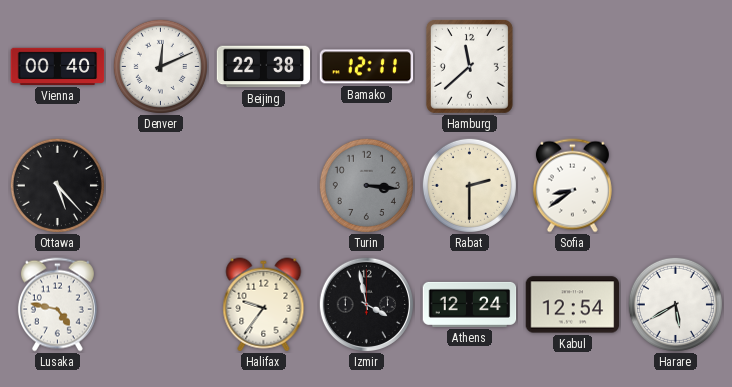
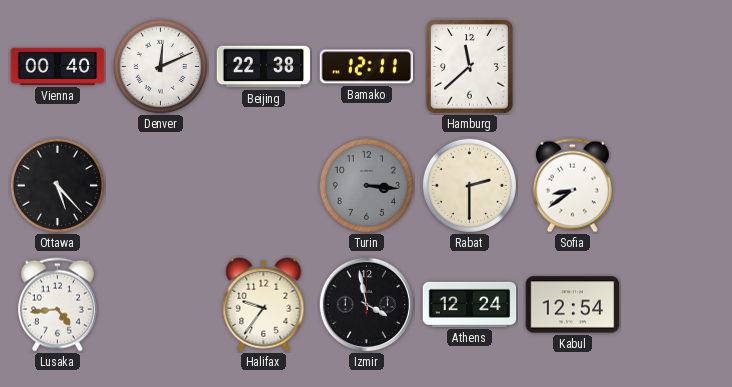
Lusaka: 4:47 -> 4:44
Harare: 5:40 -> none
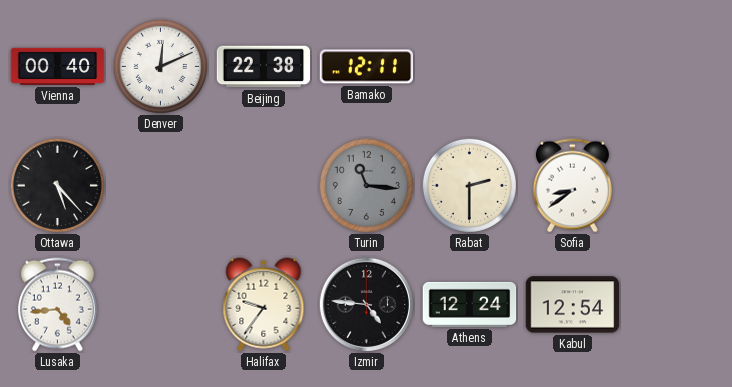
Hamburg: 11:38 -> none
Turin: 3:16 -> 11:16
Izmir: 3:58 -> 4:46
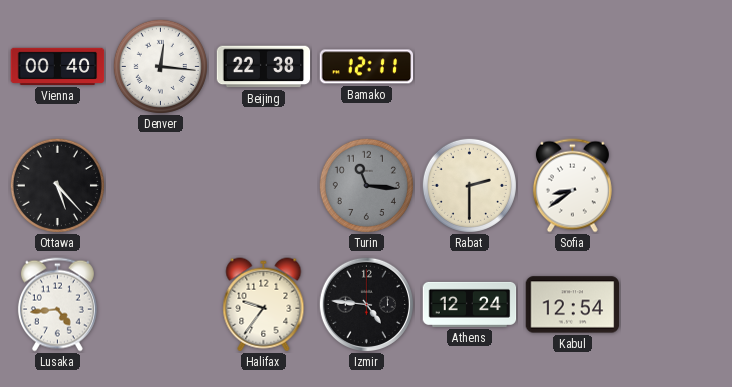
Denver: 12:11 -> 12:16
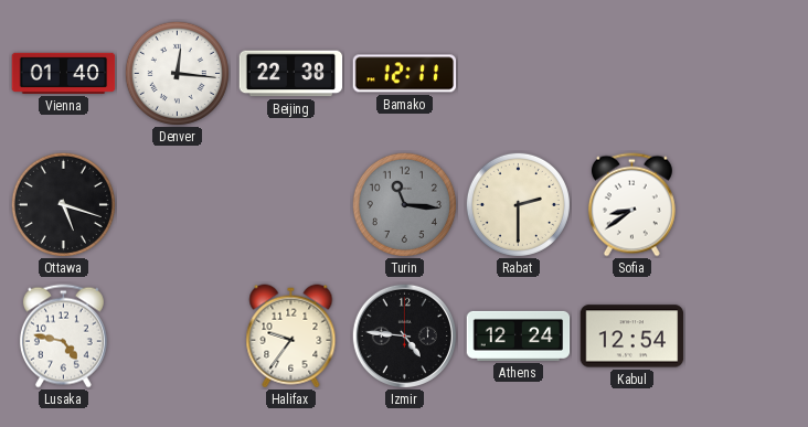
Vienna: 00:40 -> 01:40
Ottawa: 5:23 -> 5:18
Lusaka: 4:44 -> 4:47
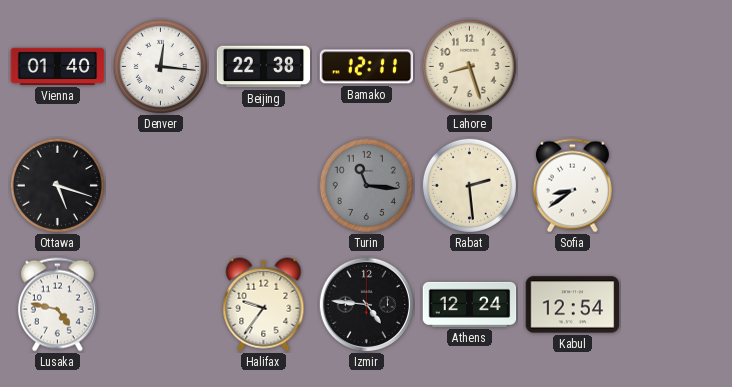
Lahore: none -> 8:27
Rabat: 2:30 -> 2:29
